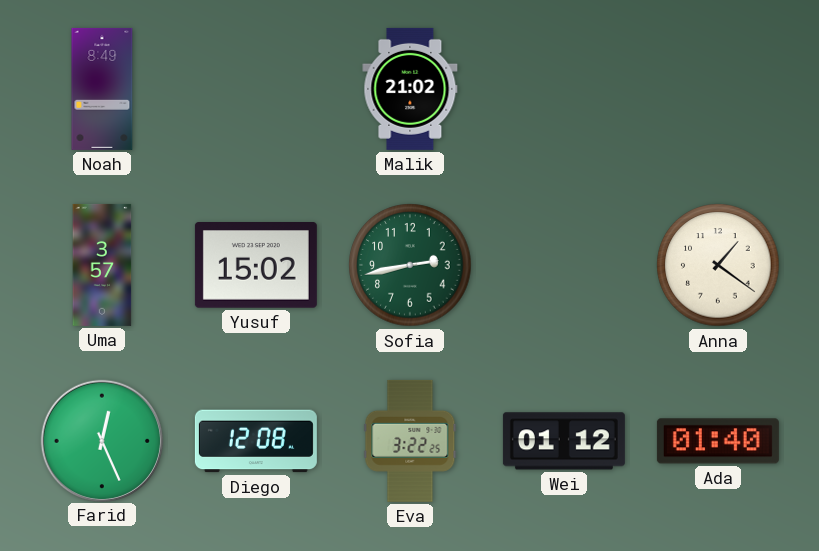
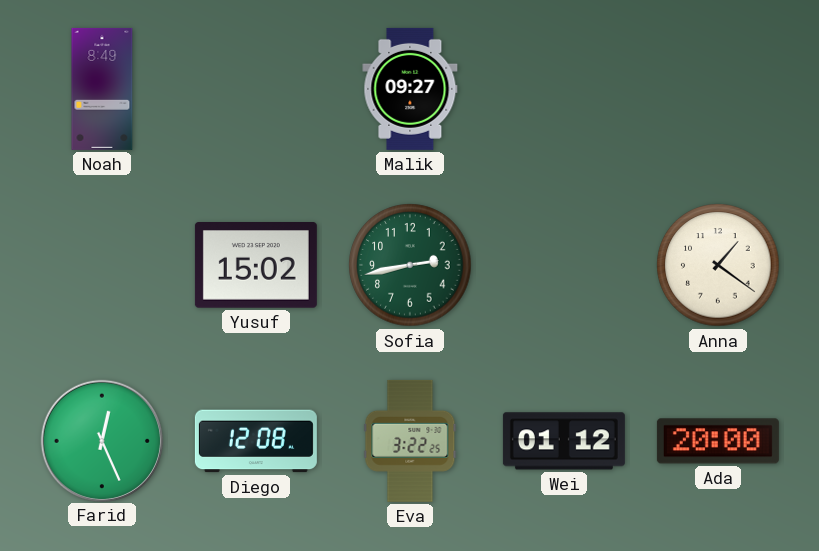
Malik: 21:02 -> 09:27
Uma: 3:57 -> none
Ada: 01:40 -> 20:00
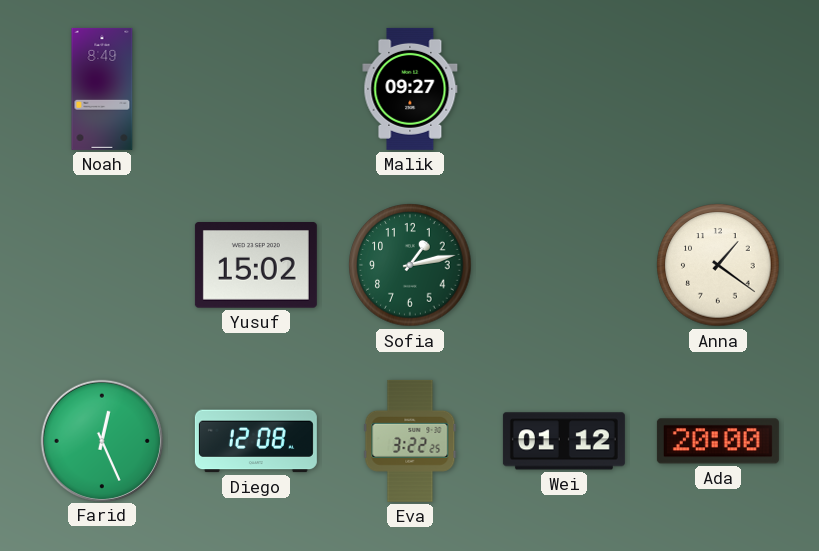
Sofia: 2:43 -> 1:13
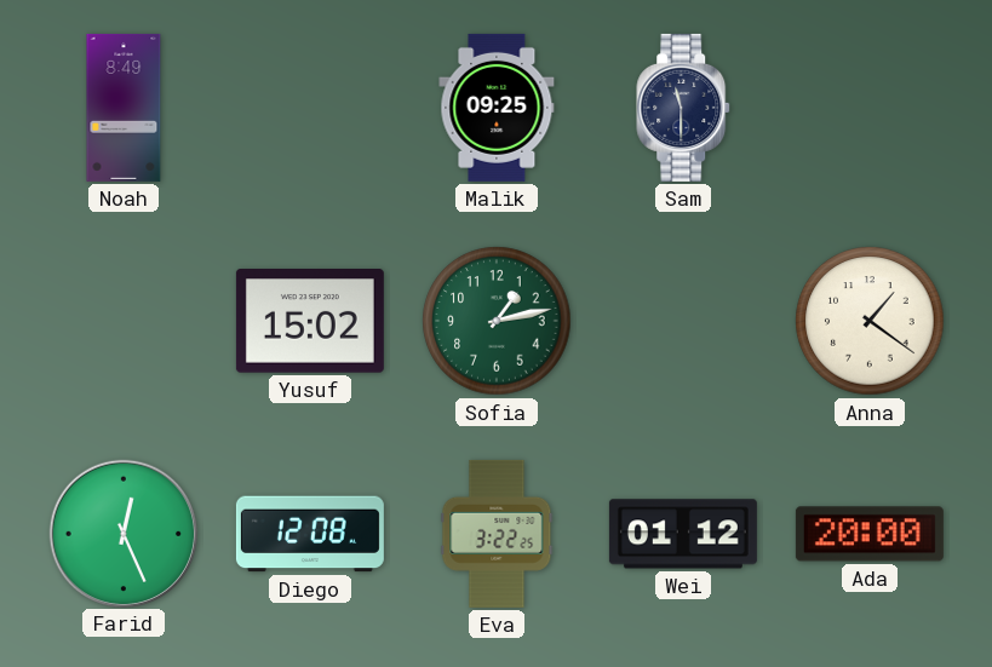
Malik: 09:27 -> 09:25
Sam: none -> 11:30
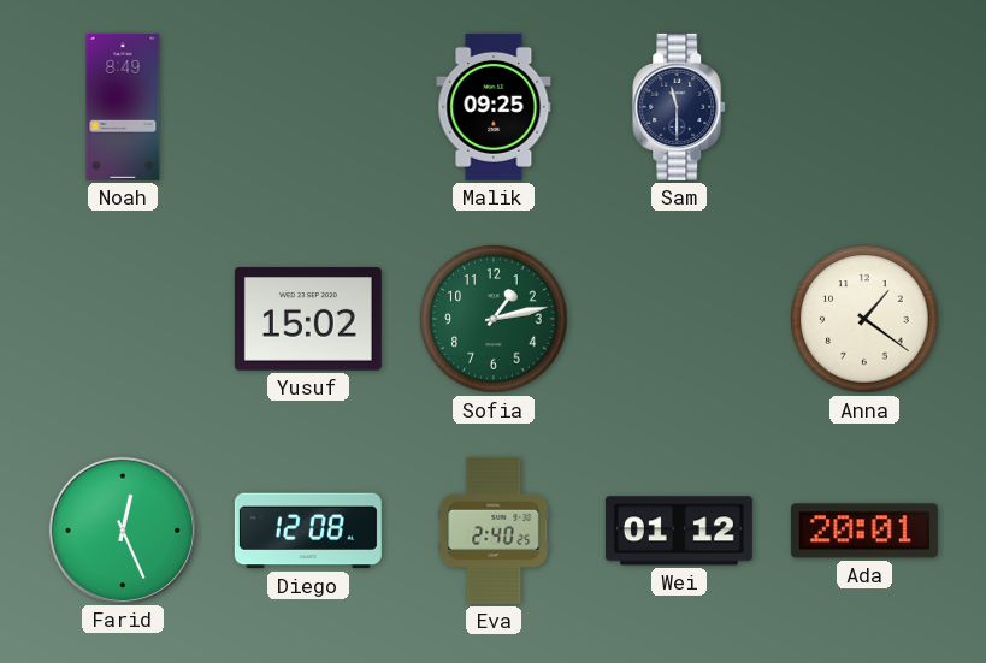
Eva: 3:22 -> 2:40
Ada: 20:00 -> 20:01
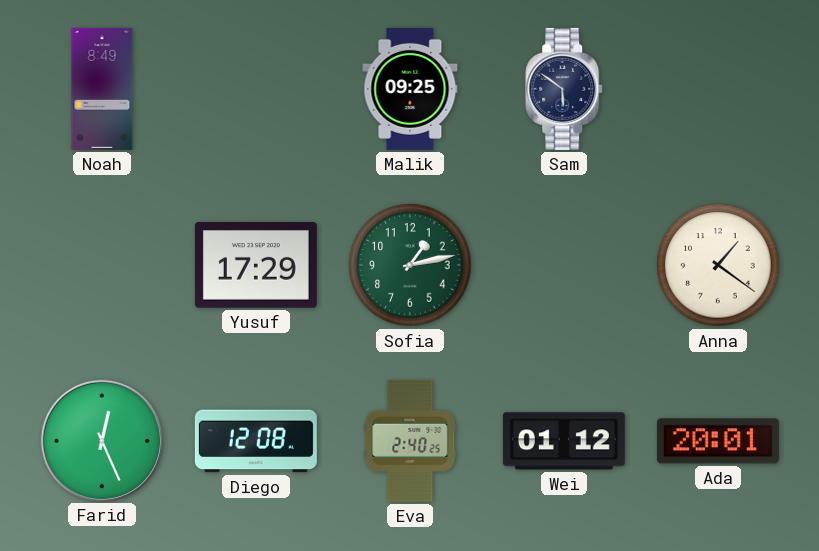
Sam: 11:30 -> 5:51
Yusuf: 15:02 -> 17:29
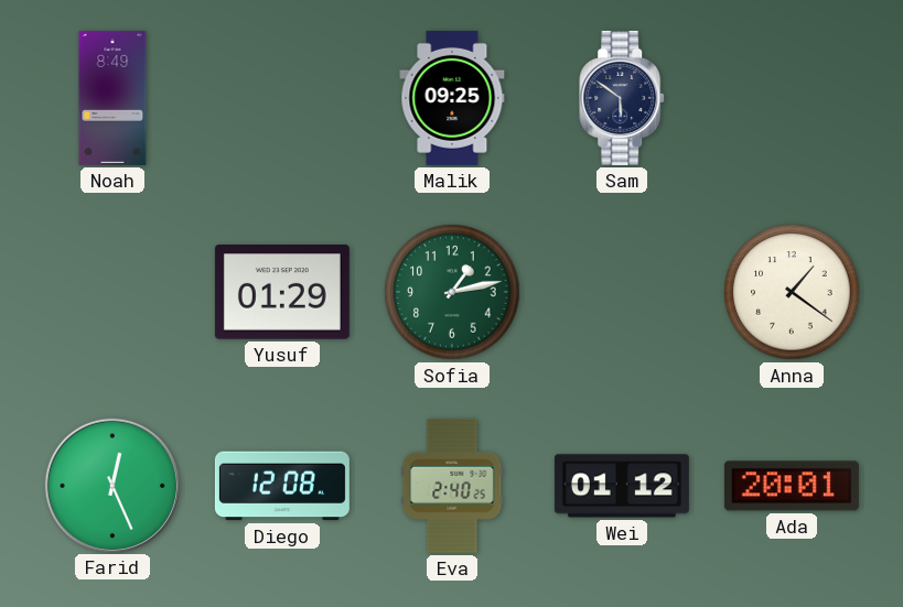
Yusuf: 17:29 -> 01:29
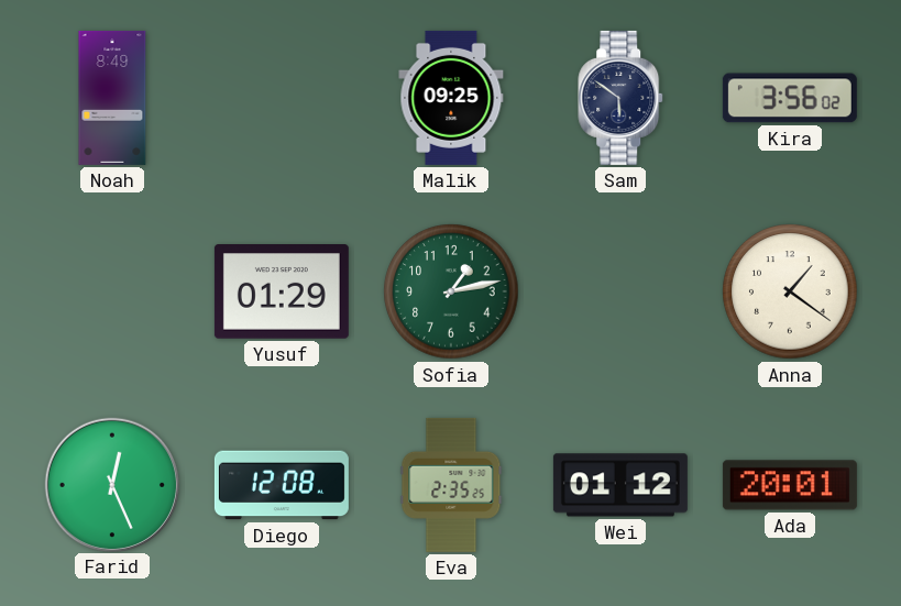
Kira: none -> 3:56
Eva: 2:40 -> 2:35
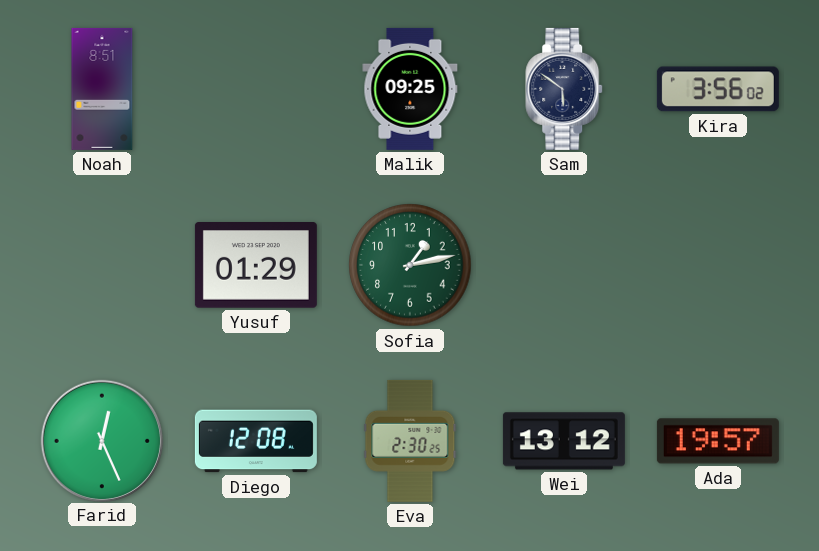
Noah: 8:49 -> 8:51
Anna: 1:21 -> none
Eva: 2:35 -> 2:30
Wei: 01:12 -> 13:12
Ada: 20:01 -> 19:57
